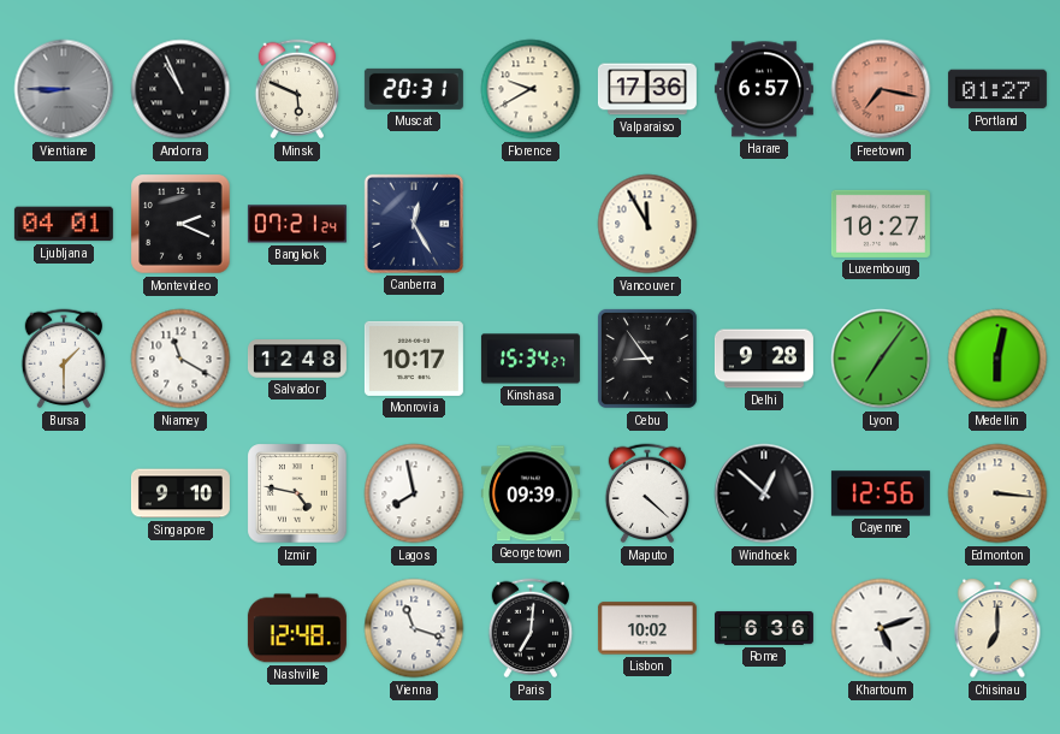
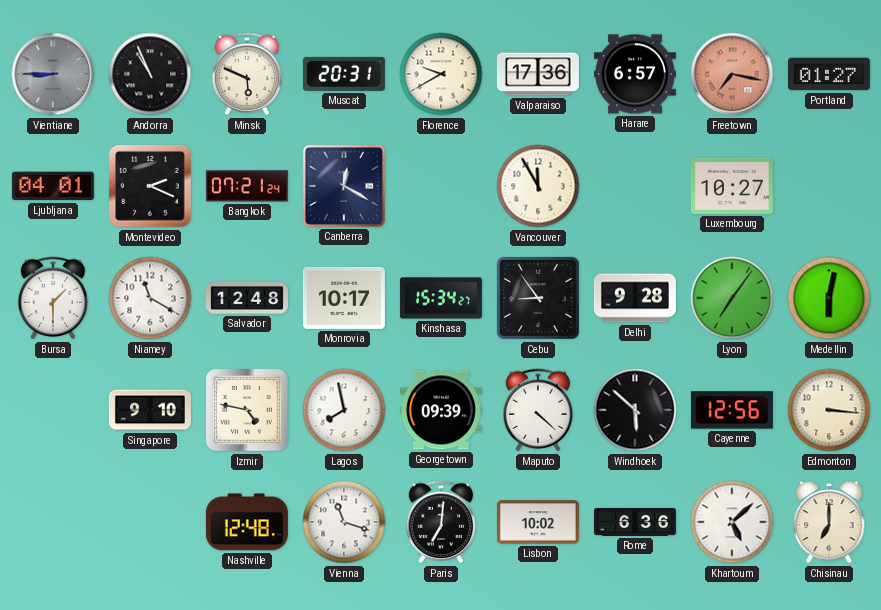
Canberra: 12:25 -> 12:20
Windhoek: 12:52 -> 5:52
Khartoum: 5:12 -> 5:08
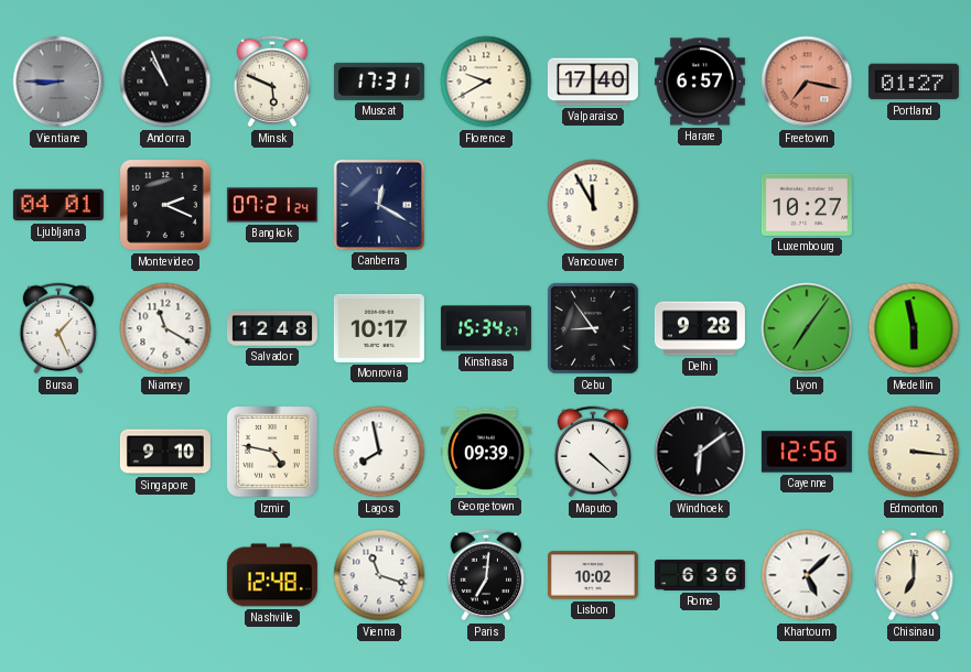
Muscat: 20:31 -> 17:31
Valparaiso: 17:36 -> 17:40
Bursa: 1:30 -> 1:26
Medellin: 6:02 -> 5:58
Windhoek: 5:52 -> 6:09
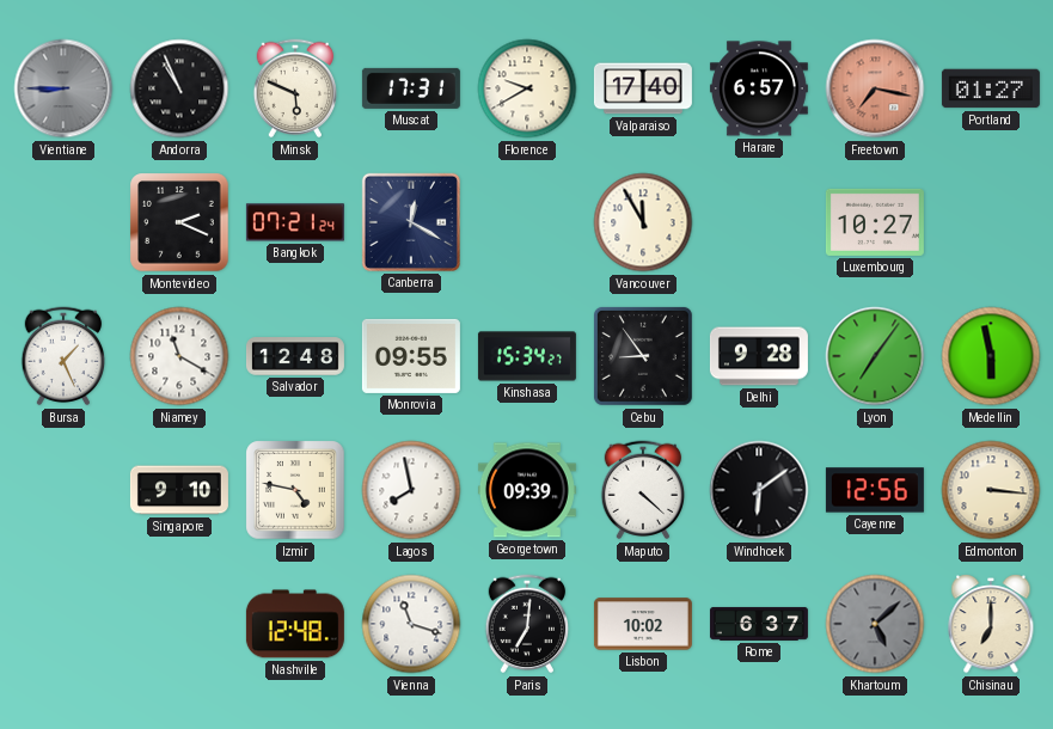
Ljubljana: 04:01 -> none
Monrovia: 10:17 -> 09:55
Rome: 6:36 -> 6:37
Khartoum dial: white -> grey
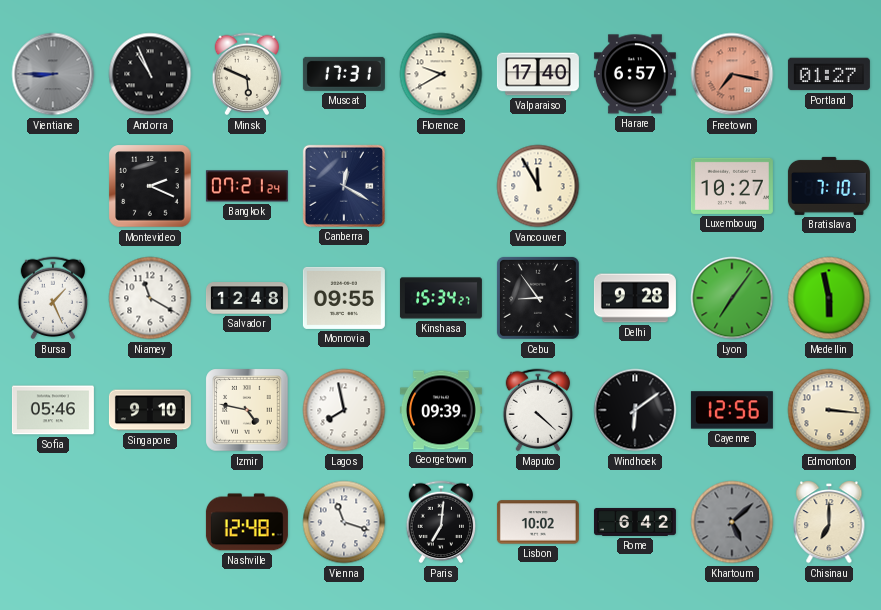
Bratislava: none -> 7:10
Sofia: none -> 05:46
Rome: 6:37 -> 6:42
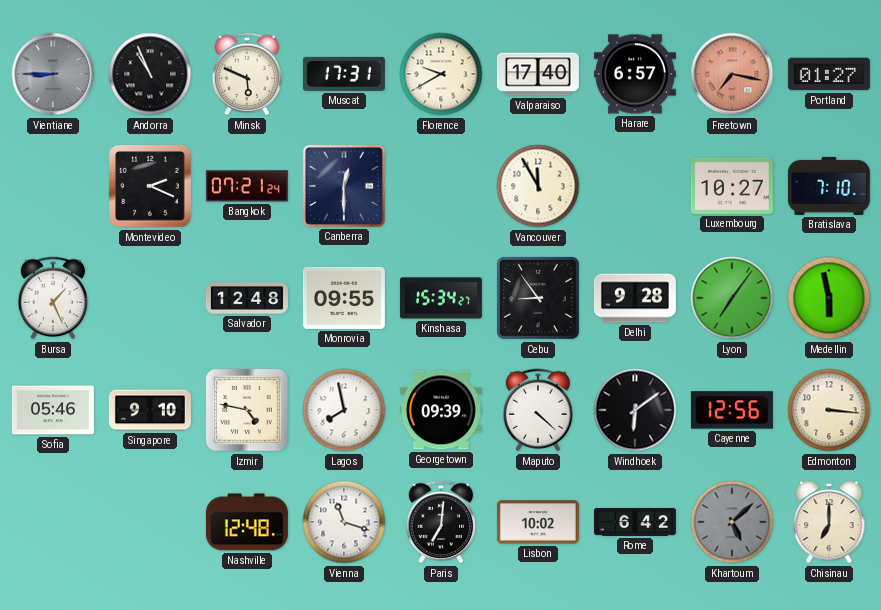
Canberra: 12:20 -> 12:30
Niamey: 11:20 -> none
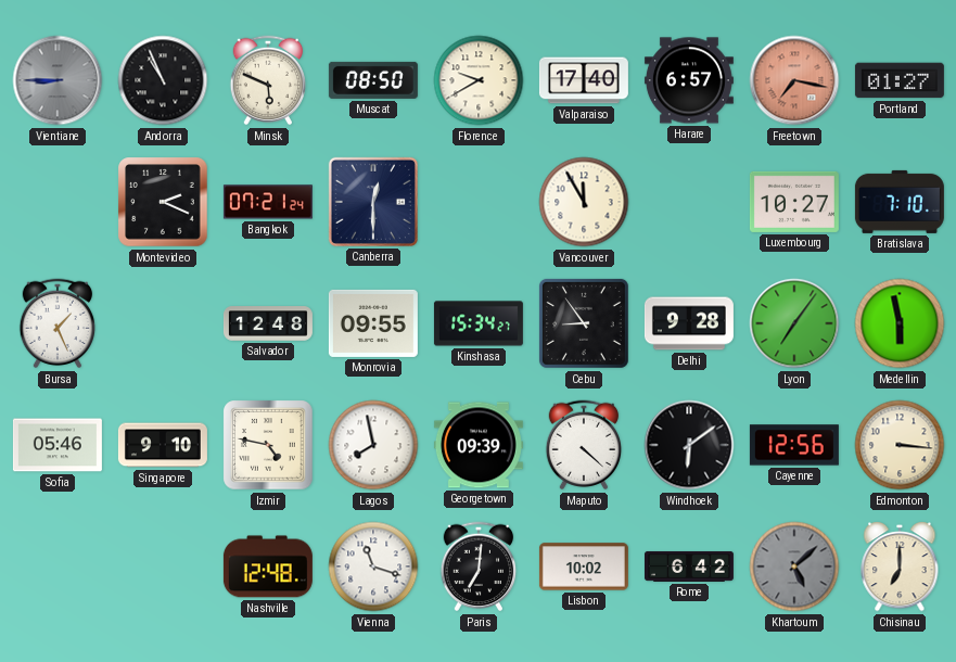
Muscat: 17:31 -> 08:50
